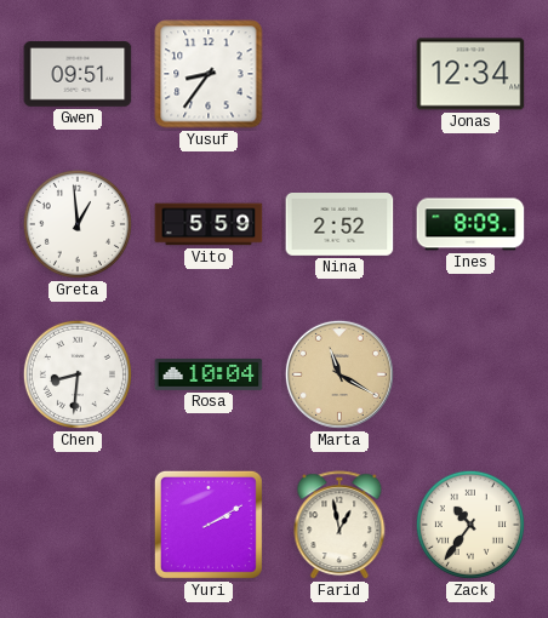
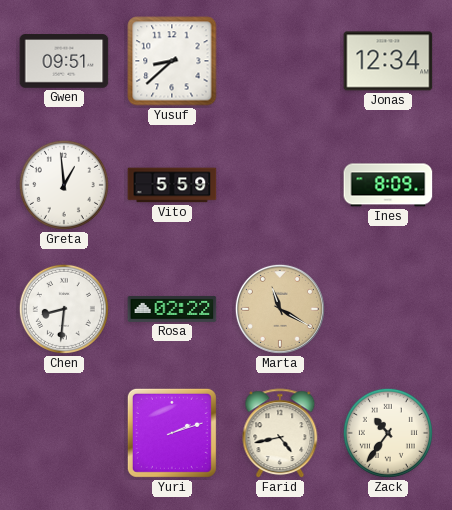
Yusuf: 8:36 -> 8:38
Nina: 2:52 -> none
Rosa: 10:04 -> 02:22
Yuri: 2:10 -> 2:12
Farid: 12:58 -> 4:43
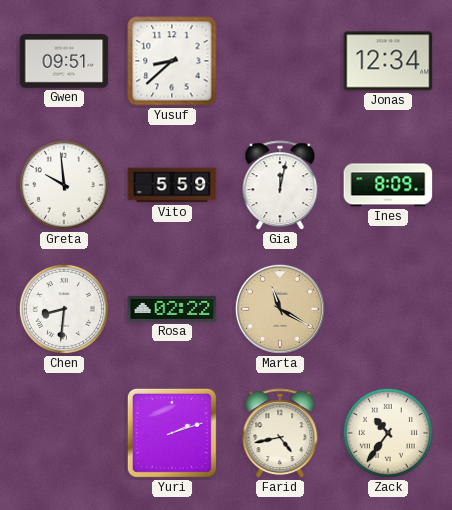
Greta: 12:59 -> 9:59
Gia: none -> 12:02
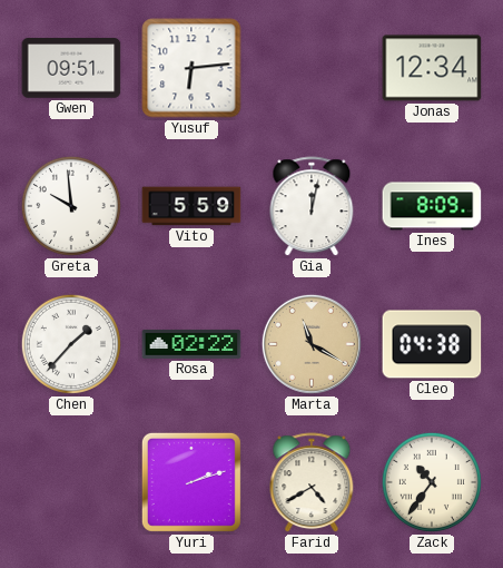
Yusuf: 8:38 -> 6:14
Chen: 8:31 -> 1:37
Cleo: none -> 04:38
Farid: 4:43 -> 4:40
